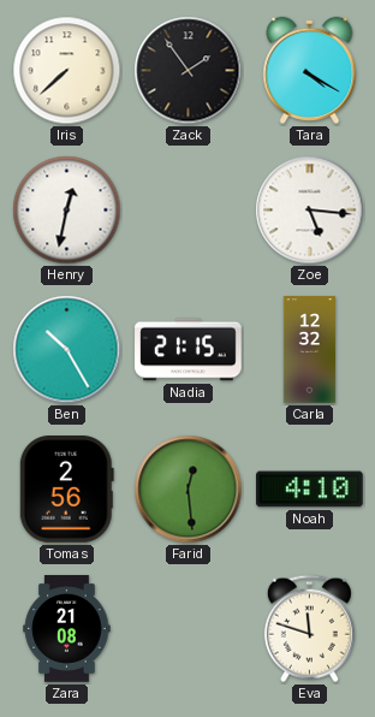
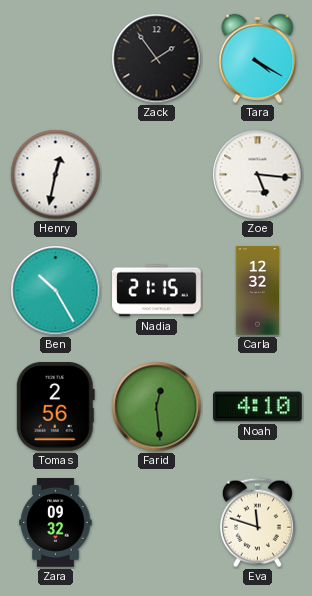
Iris: 7:38 -> none
Zara: 21:08 -> 09:32
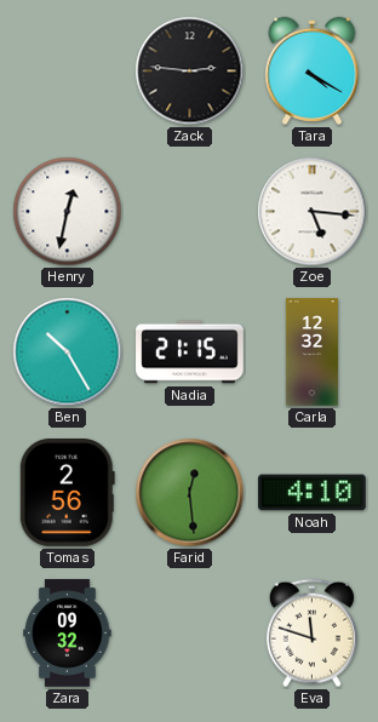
Zack: 1:54 -> 2:46
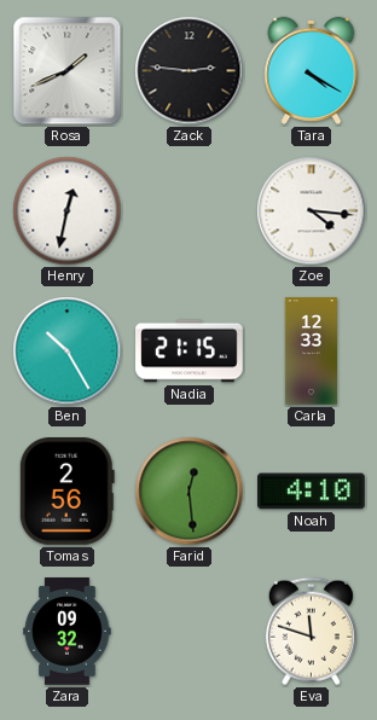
Rosa: none -> 1:41
Zoe: 5:16 -> 4:16
Carla: 12:32 -> 12:33
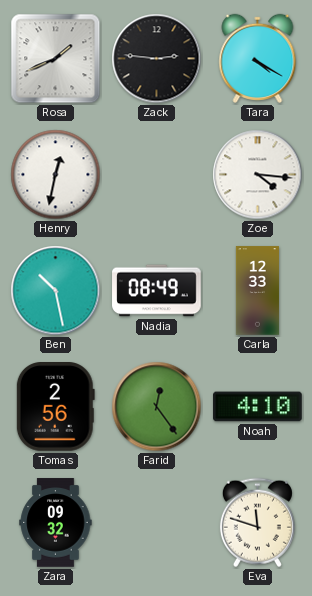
Ben: 10:25 -> 10:28
Nadia: 21:15 -> 08:49
Farid: 12:29 -> 12:24
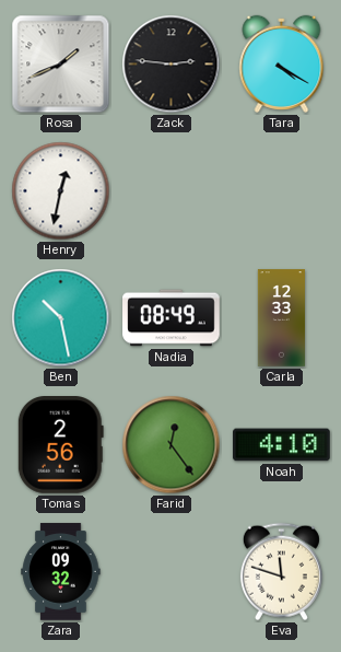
Zoe: 4:16 -> none
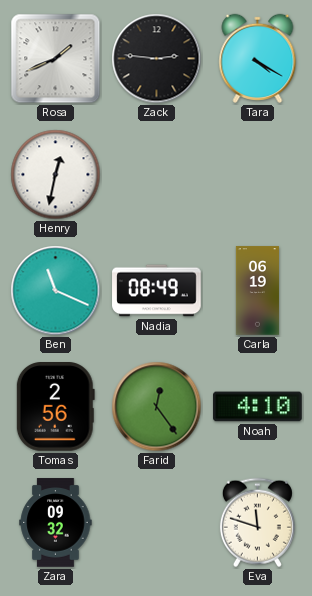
Ben: 10:28 -> 11:19
Carla: 12:33 -> 06:19
